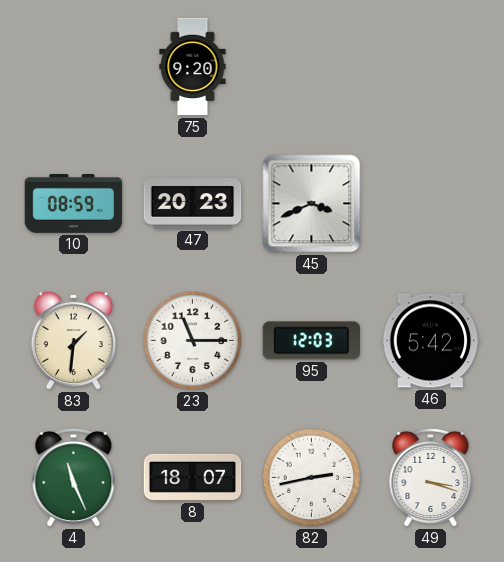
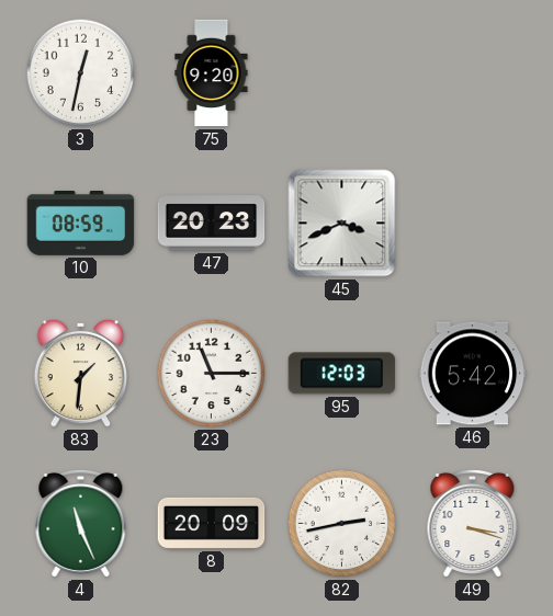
3: none -> 12:32
8: 18:07 -> 20:09
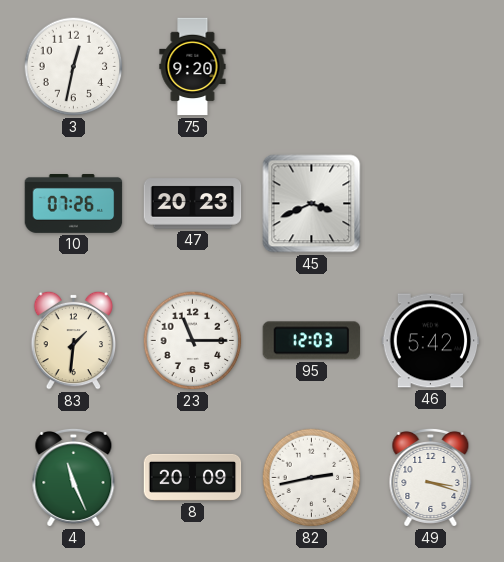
10: 08:59 -> 07:26
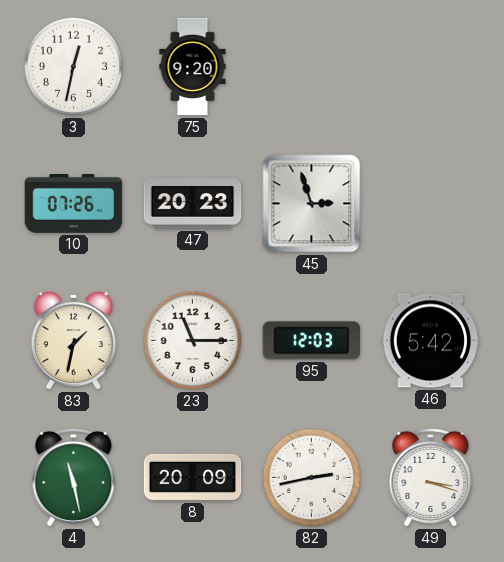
45: 3:41 -> 2:57
83: 1:31 -> 1:32
4: 11:26 -> 11:28
